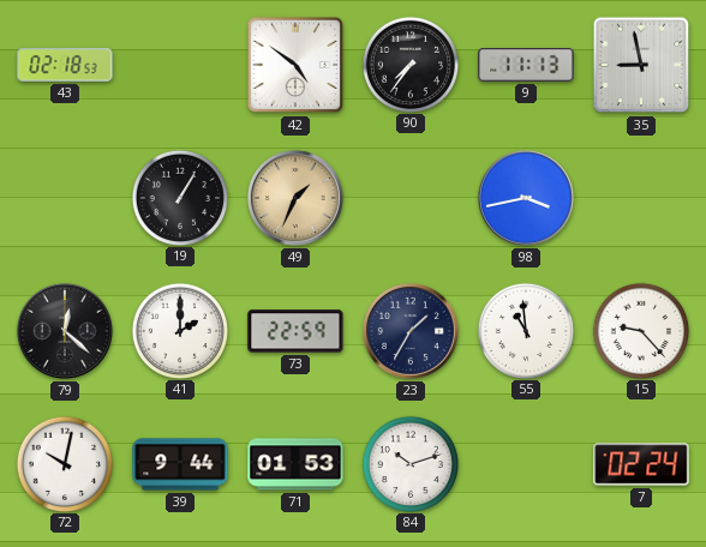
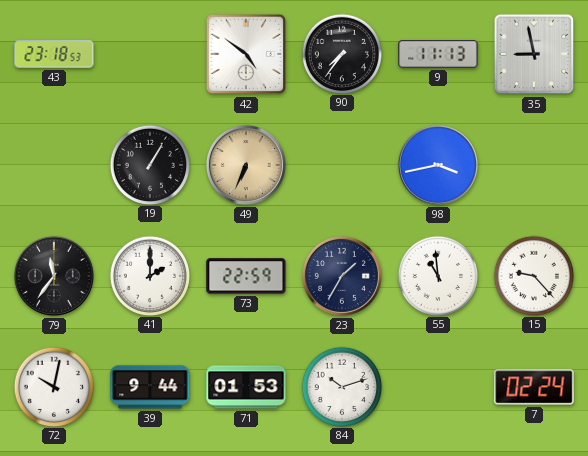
43: 02:18 -> 23:18
49: 1:34 -> 6:34
79: 12:22 -> 11:36
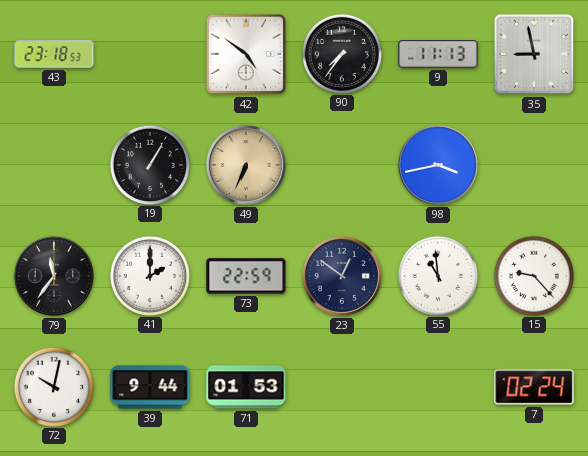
23: 1:35 -> 12:51
84: 10:12 -> none
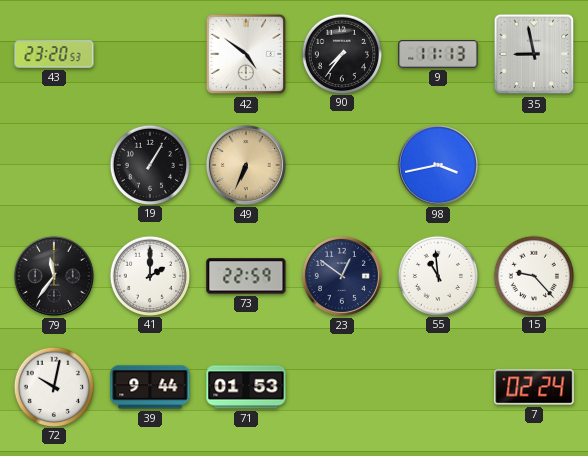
43: 23:18 -> 23:20
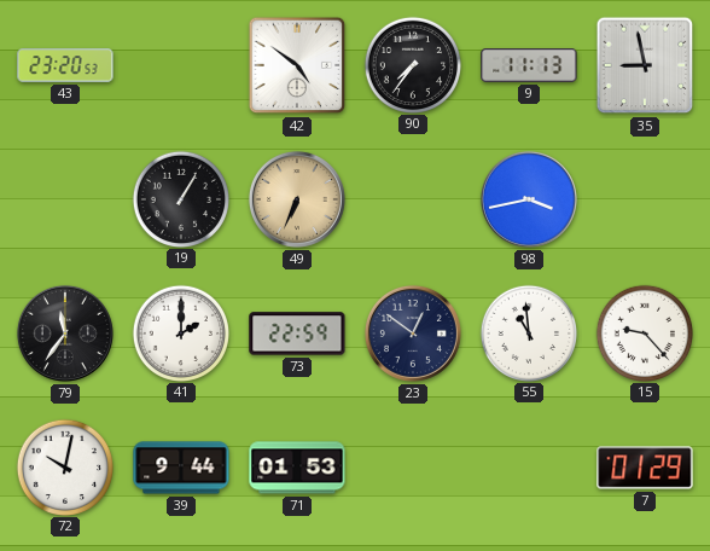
7: 02:24 -> 01:29
